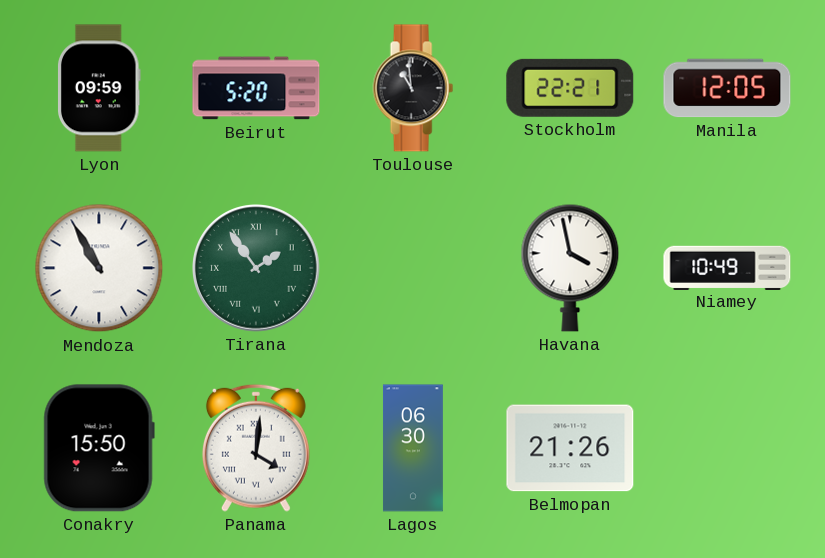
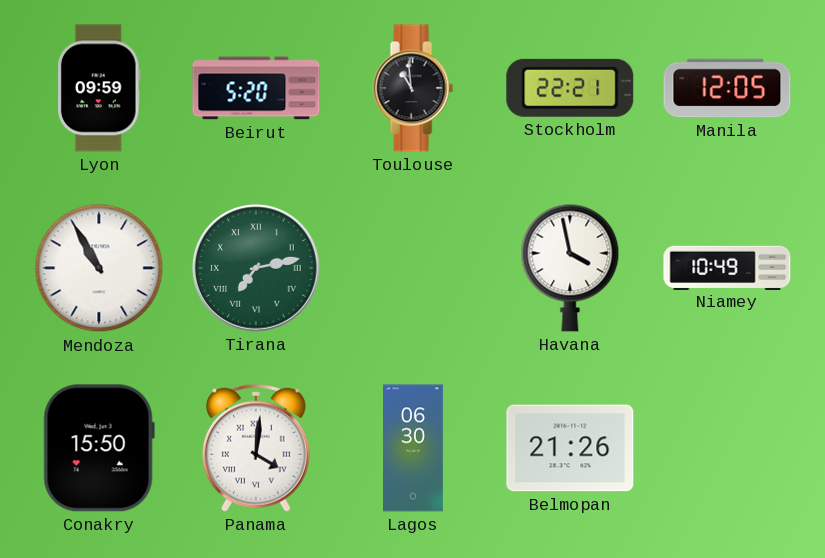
Tirana: 1:54 -> 7:13
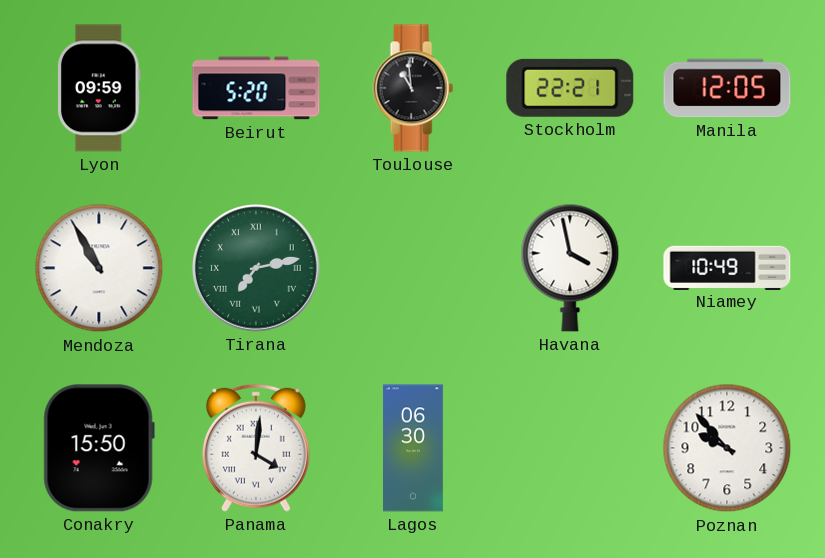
Belmopan: 21:26 -> none
Poznan: none -> 9:53
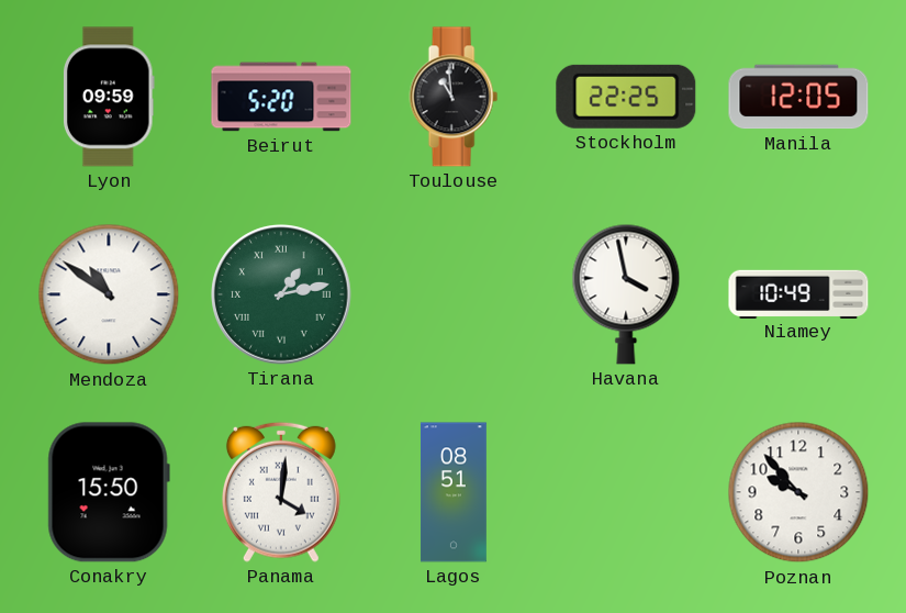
Stockholm: 22:21 -> 22:25
Mendoza: 10:55 -> 10:51
Tirana: 7:13 -> 1:13
Lagos: 06:30 -> 08:51
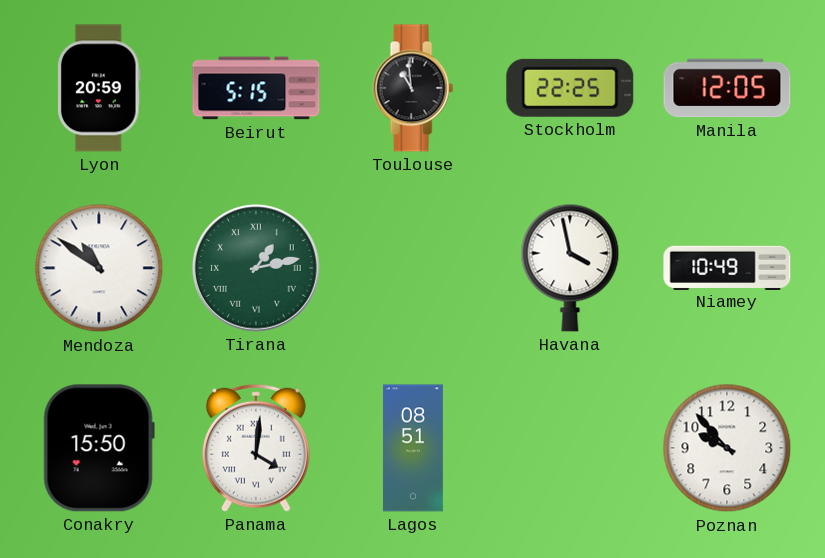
Lyon: 09:59 -> 20:59
Beirut: 5:20 -> 5:15
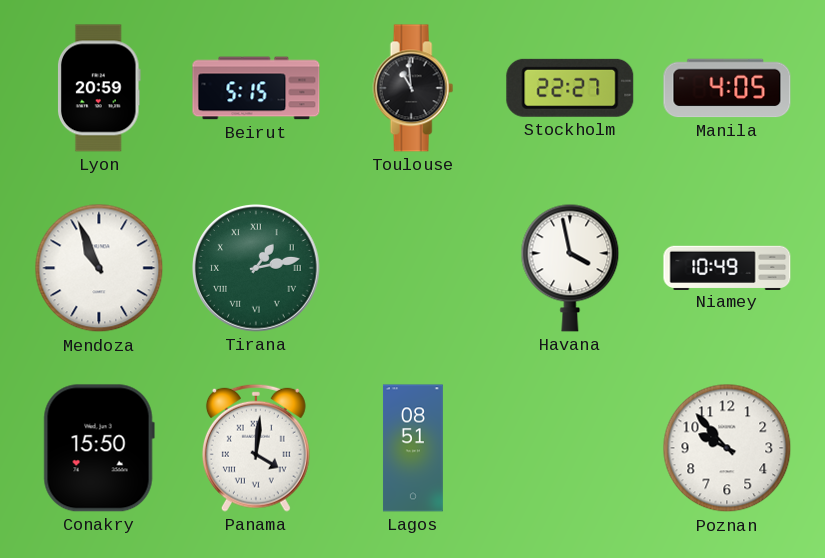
Stockholm: 22:25 -> 22:27
Manila: 12:05 -> 4:05
Mendoza: 10:51 -> 10:56
